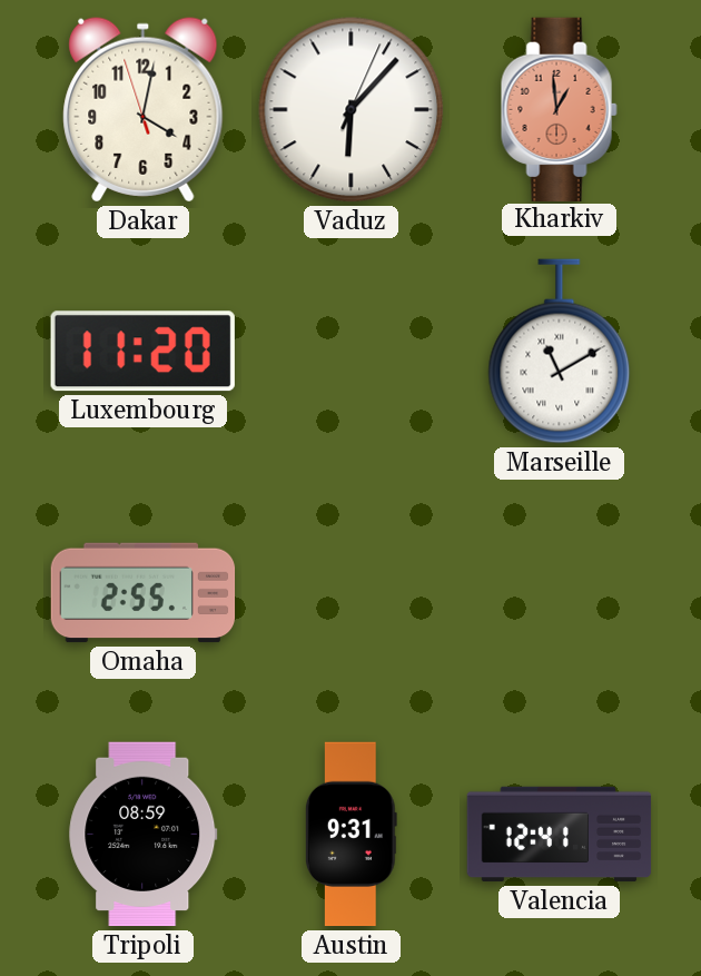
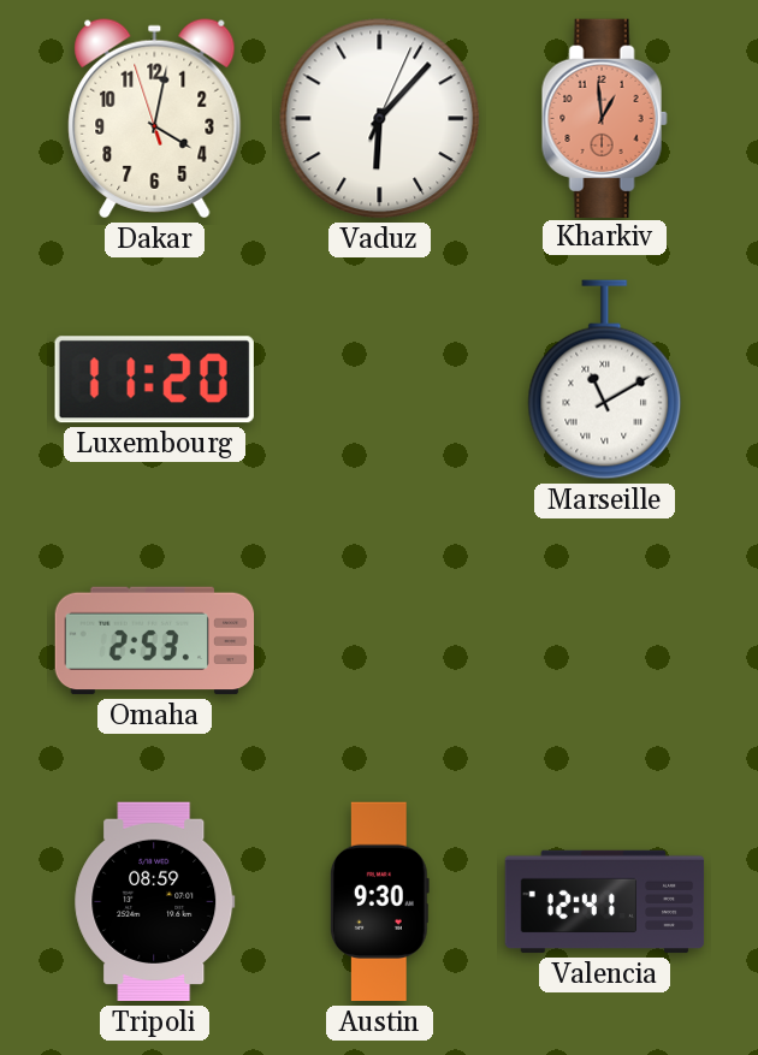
Omaha: 2:55 -> 2:53
Austin: 9:31 -> 9:30
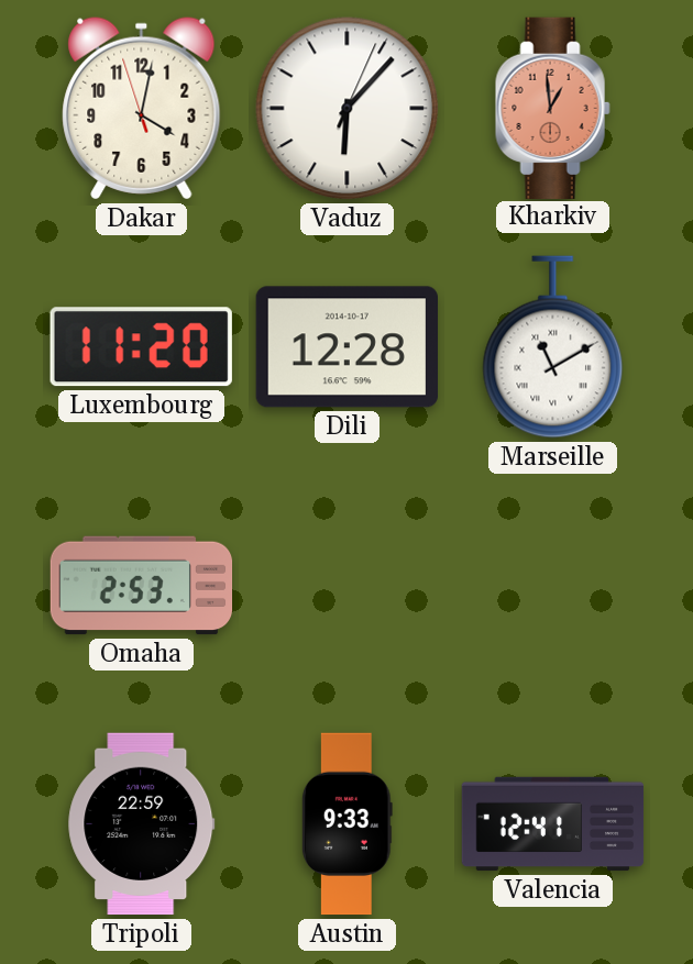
Dili: none -> 12:28
Tripoli: 08:59 -> 22:59
Austin: 9:30 -> 9:33
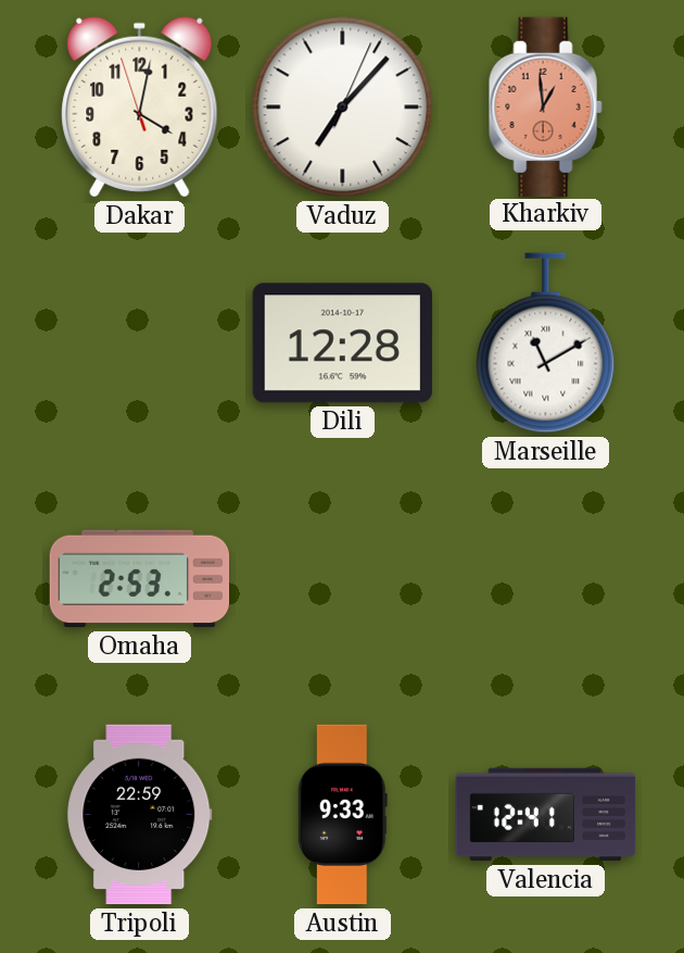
Vaduz: 6:07 -> 7:07
Luxembourg: 11:20 -> none
